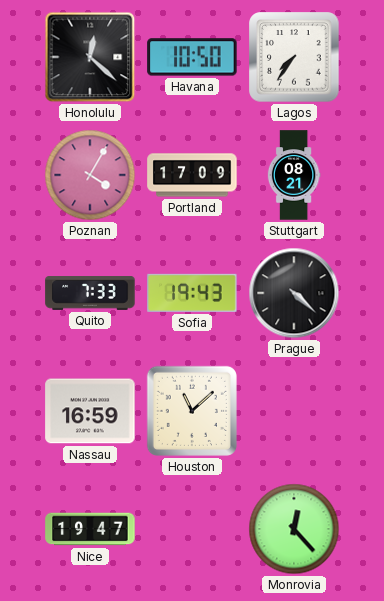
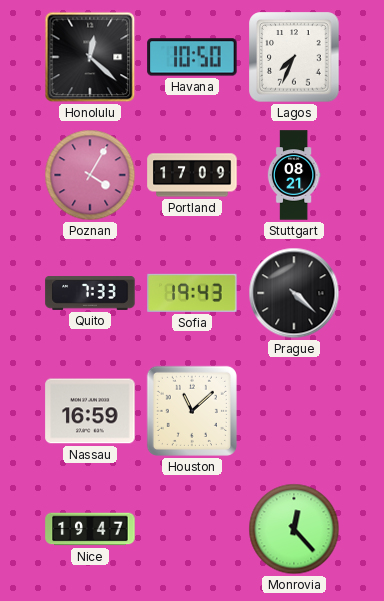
Lagos: 7:36 -> 7:34
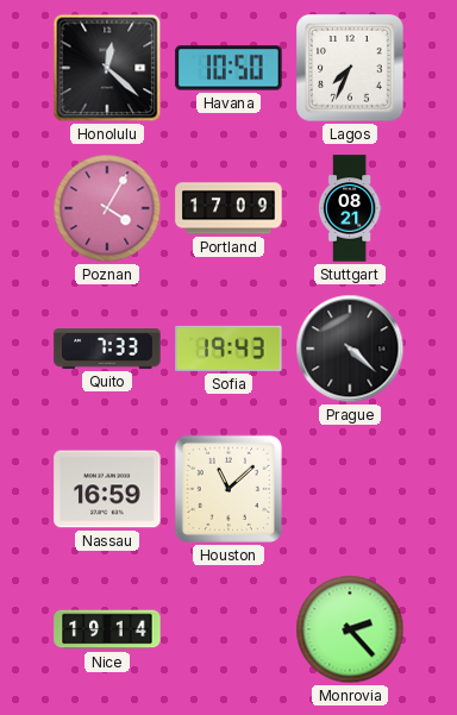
Nice: 19:47 -> 19:14
Monrovia: 12:23 -> 2:23
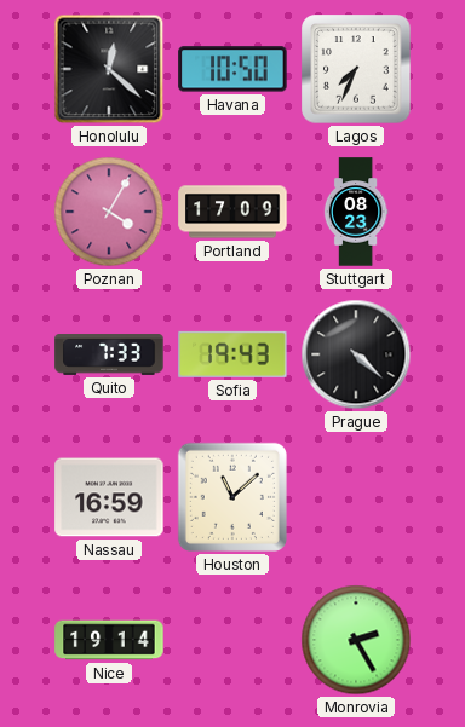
Stuttgart: 08:21 -> 08:23
Monrovia: 2:23 -> 2:25
